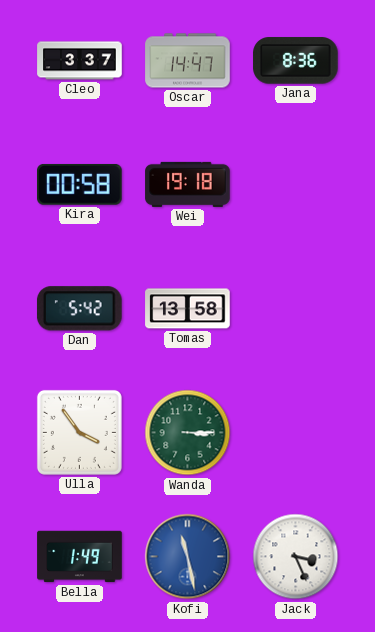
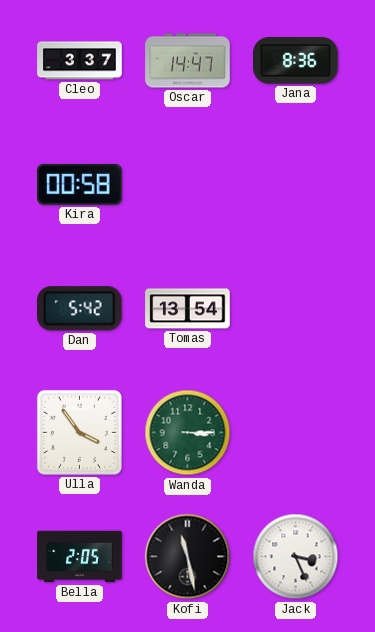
Wei: 19:18 -> none
Tomas: 13:58 -> 13:54
Bella: 1:49 -> 2:05
Kofi dial: blue -> black
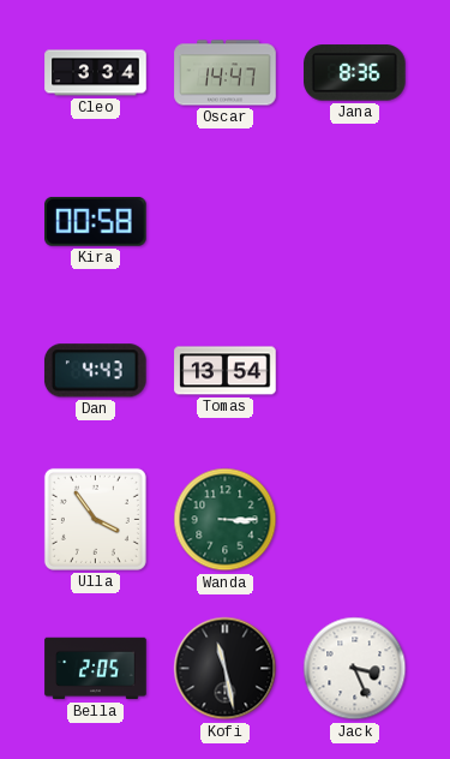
Cleo: 3:37 -> 3:34
Dan: 5:42 -> 4:43
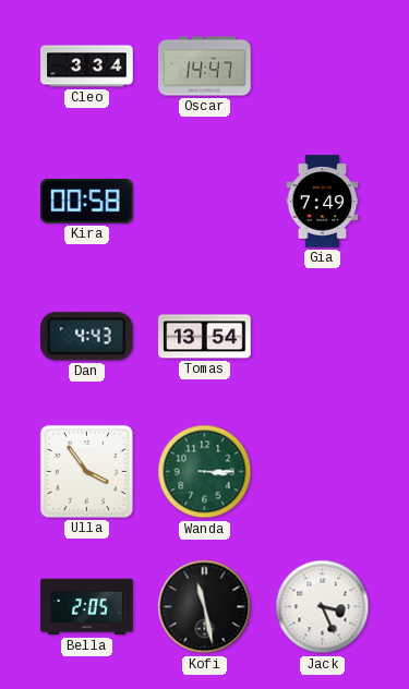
Jana: 8:36 -> none
Gia: none -> 7:49
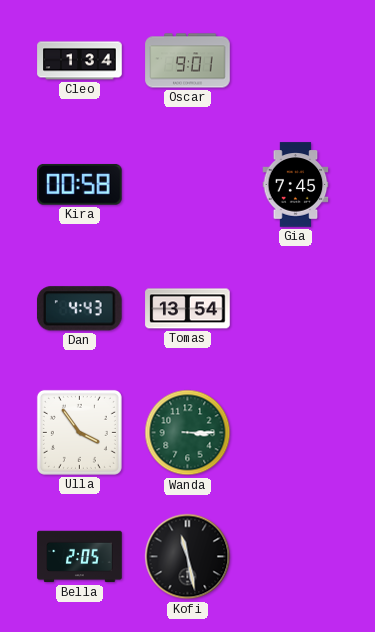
Cleo: 3:34 -> 1:34
Oscar: 14:47 -> 9:01
Gia: 7:49 -> 7:45
Jack: 3:26 -> none
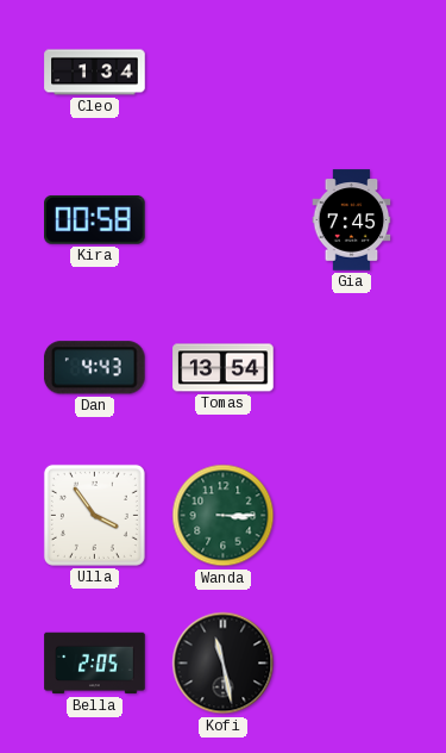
Oscar: 9:01 -> none
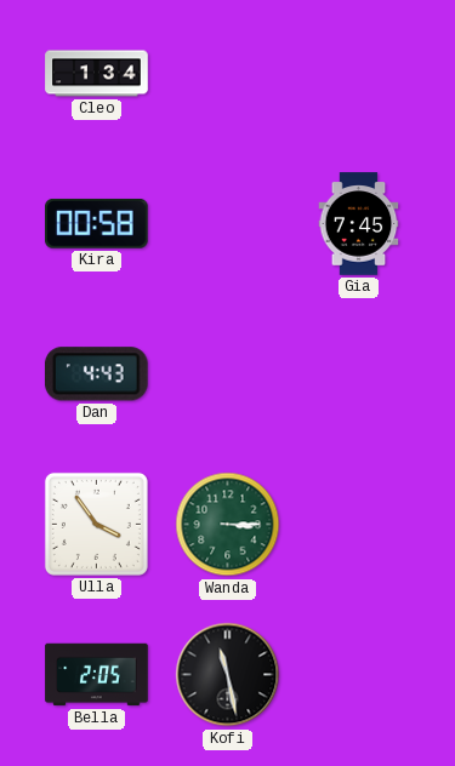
Tomas: 13:54 -> none
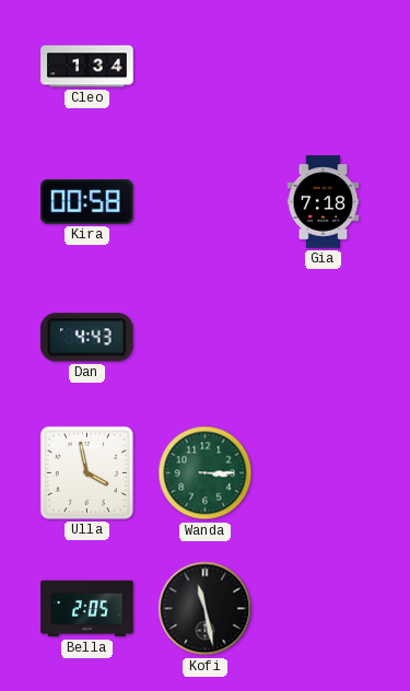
Gia: 7:45 -> 7:18
Ulla: 3:54 -> 3:58
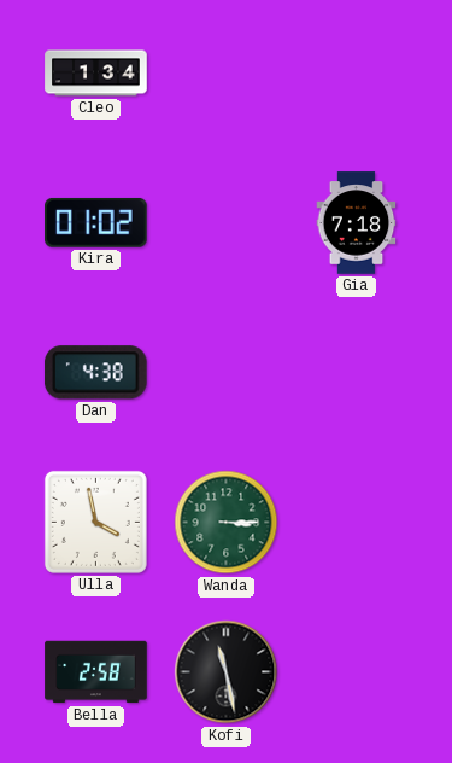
Kira: 00:58 -> 01:02
Dan: 4:43 -> 4:38
Bella: 2:05 -> 2:58
